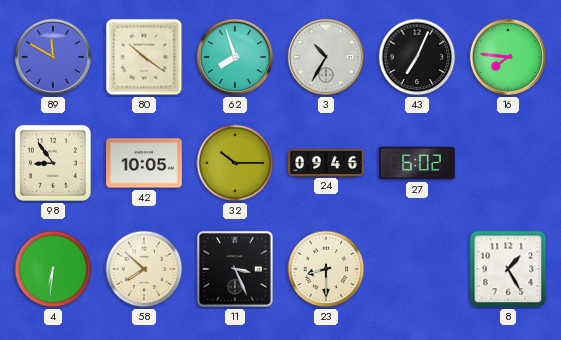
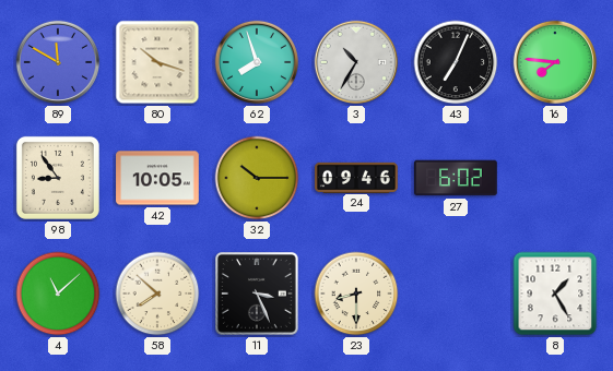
80: 10:21 -> 10:18
4: 6:31 -> 11:08
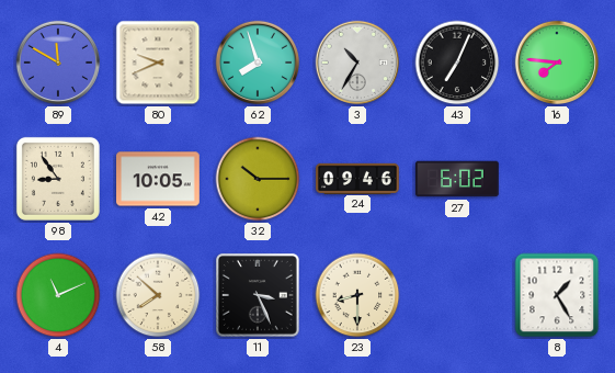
80: 10:18 -> 9:41
4: 11:08 -> 11:11
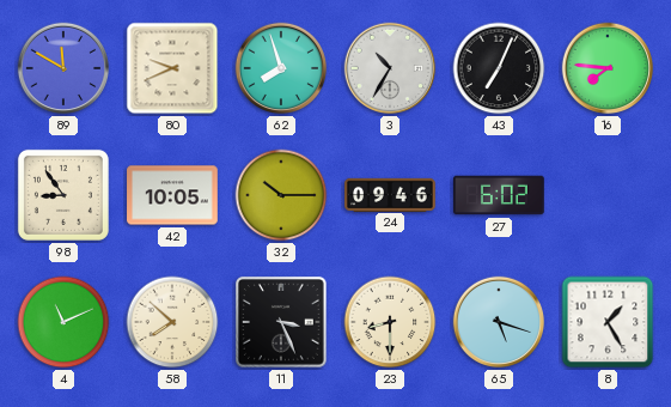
65: none -> 5:18
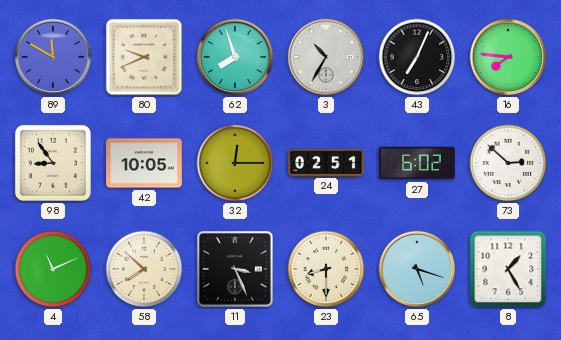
32: 10:15 -> 12:15
24: 09:46 -> 02:51
73: none -> 2:52
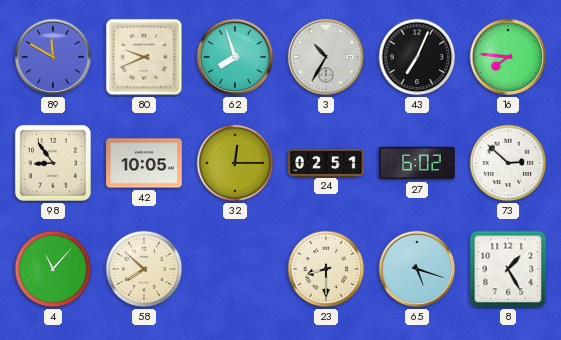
4: 11:11 -> 11:07
11: 3:26 -> none
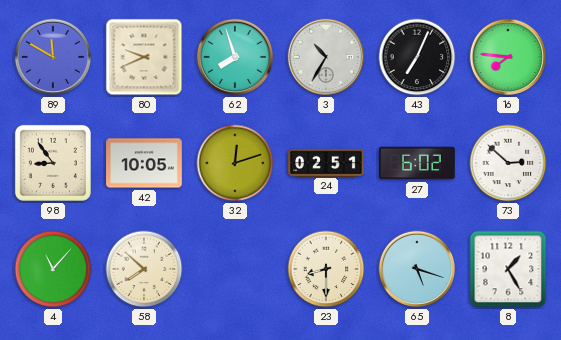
32: 12:15 -> 12:12
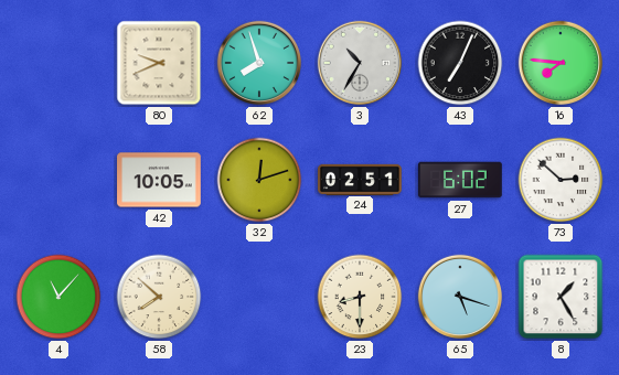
89: 11:50 -> none
98: 8:54 -> none
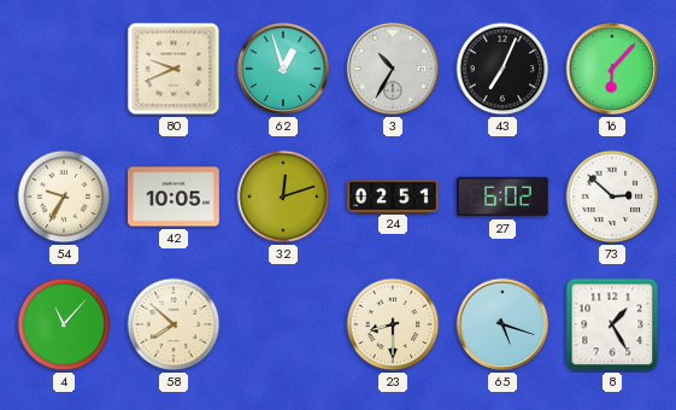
62: 7:57 -> 12:57
16: 7:46 -> 6:07
54: none -> 9:35
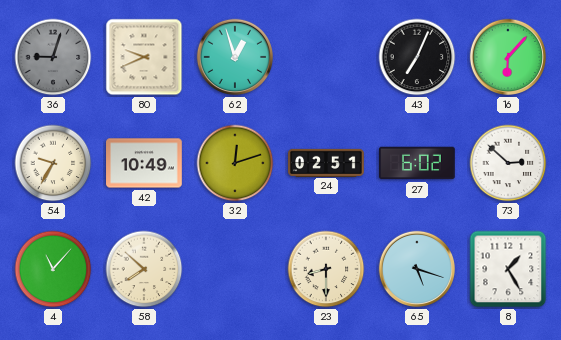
36: none -> 9:03
3: 10:35 -> none
42: 10:05 -> 10:49
